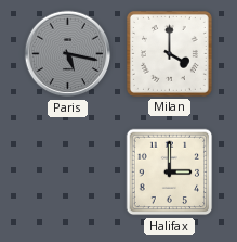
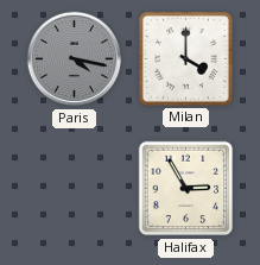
Paris: 5:17 -> 4:17
Halifax: 3:00 -> 2:55
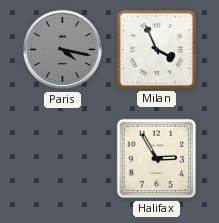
Milan: 4:00 -> 3:56
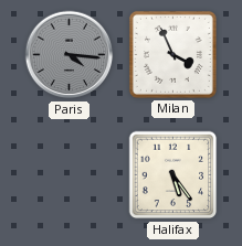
Paris: 4:17 -> 4:16
Halifax: 2:55 -> 5:24
